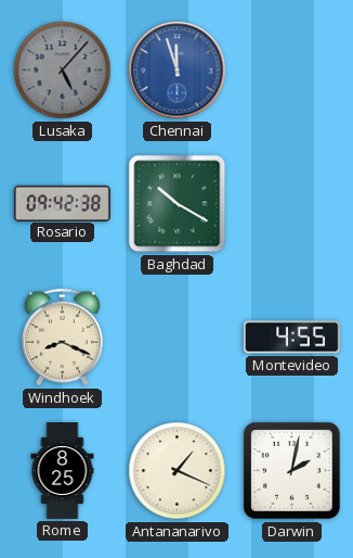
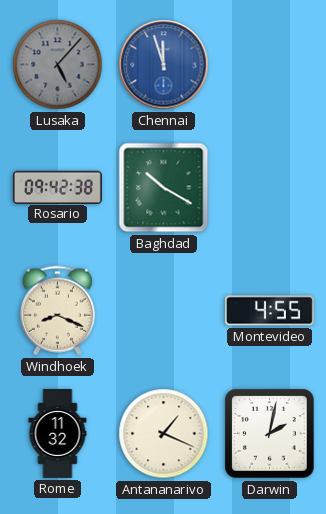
Rome: 8:25 -> 11:32
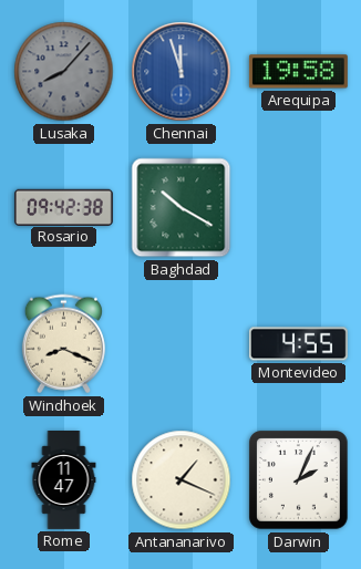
Lusaka: 5:07 -> 8:07
Arequipa: none -> 19:58
Rome: 11:32 -> 11:47
Darwin: 2:02 -> 2:04
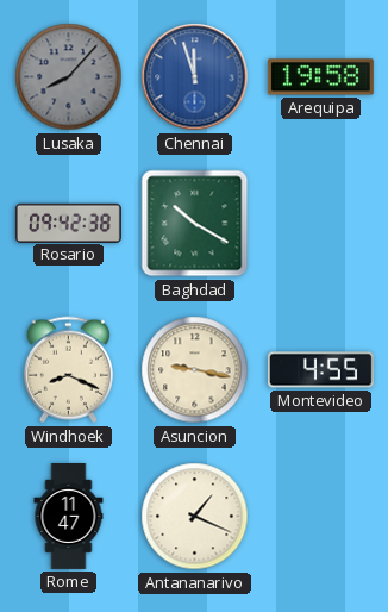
Asuncion: none -> 9:17
Darwin: 2:04 -> none
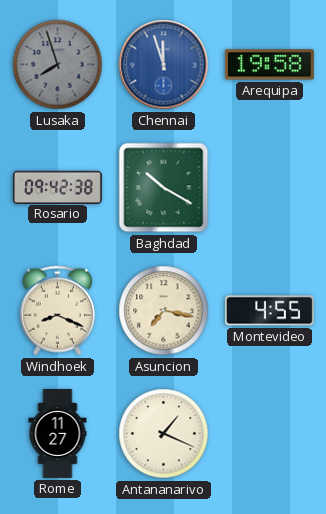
Lusaka: 8:07 -> 7:57
Asuncion: 9:17 -> 7:17
Rome: 11:47 -> 11:27
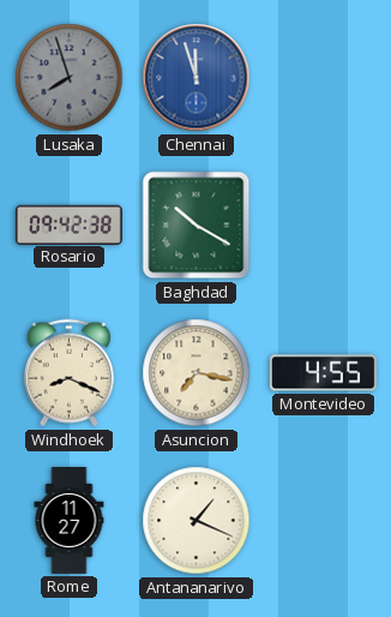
Arequipa: 19:58 -> none
